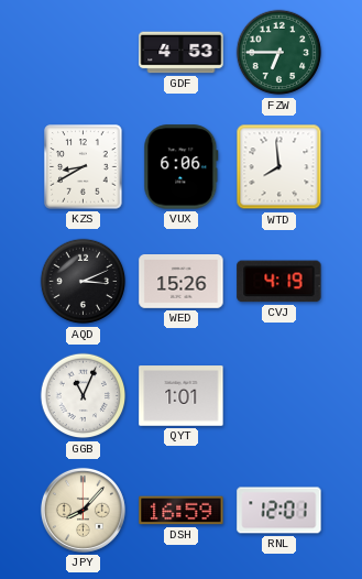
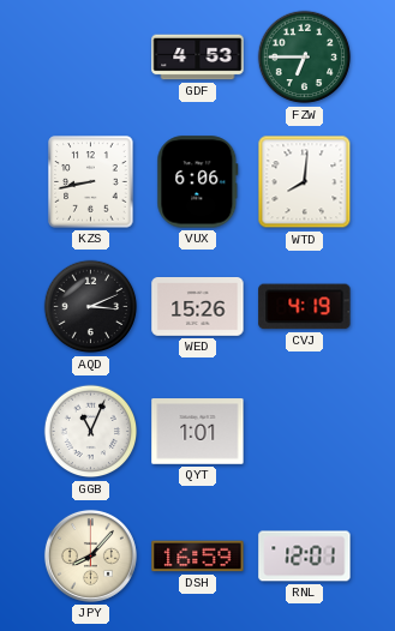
KZS: 8:40 -> 8:43
WTD: 7:59 -> 8:01
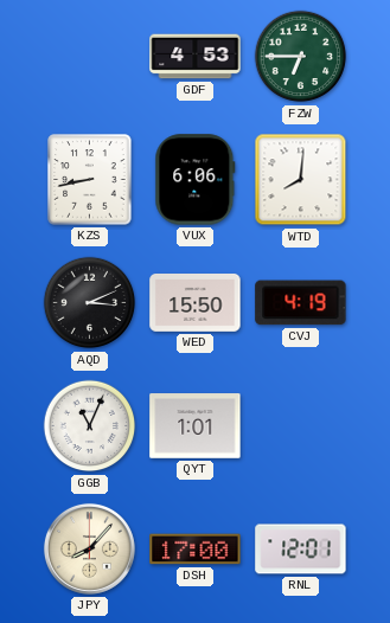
WED: 15:26 -> 15:50
DSH: 16:59 -> 17:00
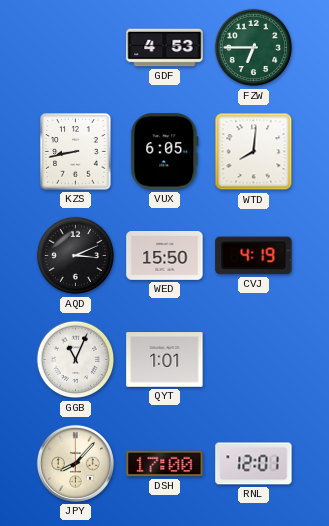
VUX: 6:06 -> 6:05
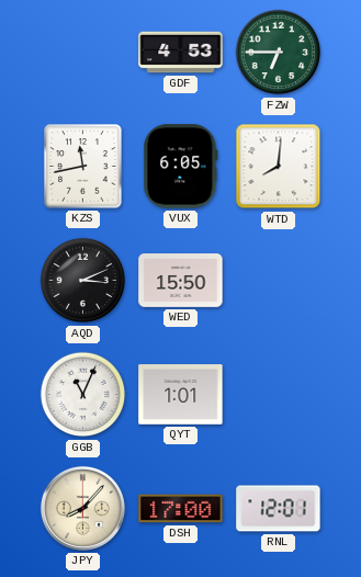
KZS: 8:43 -> 11:43
CVJ: 4:19 -> none
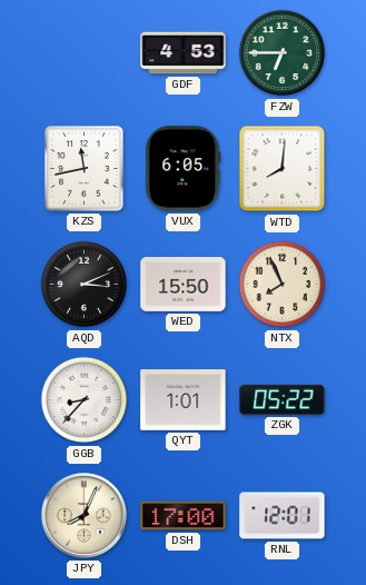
NTX: none -> 7:56
GGB: 11:04 -> 8:37
ZGK: none -> 05:22
JPY: 8:07 -> 8:04
